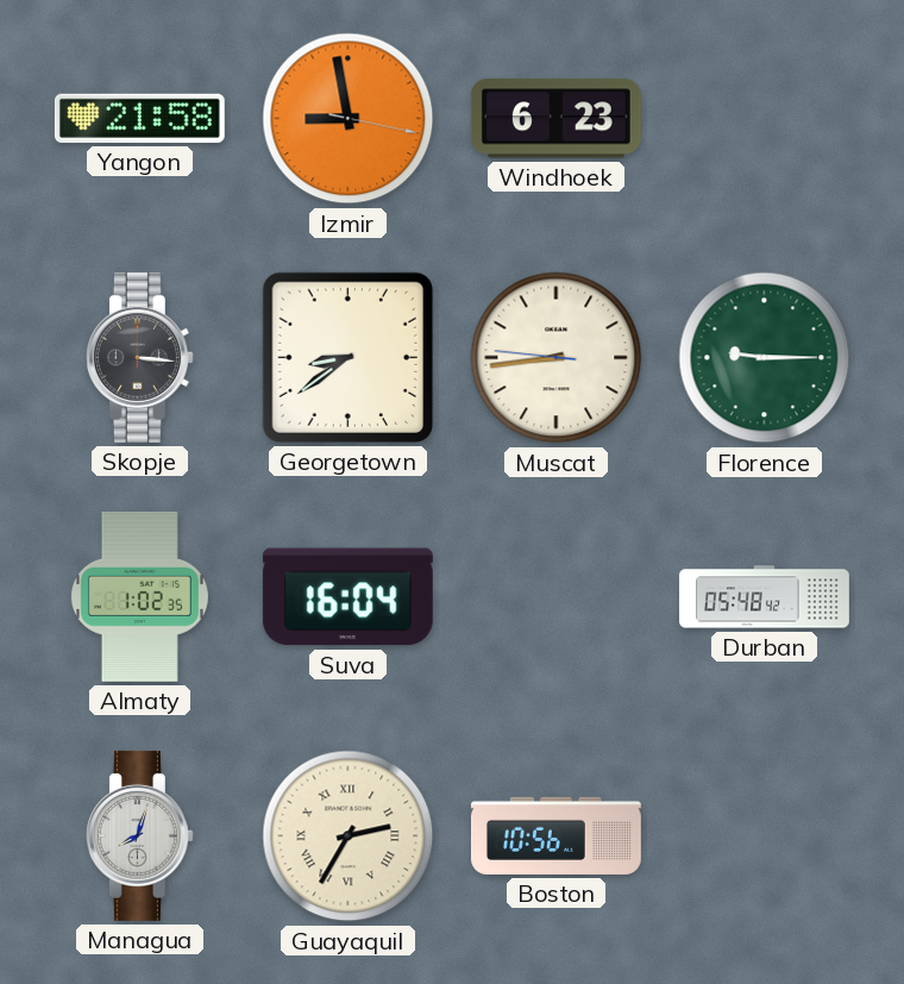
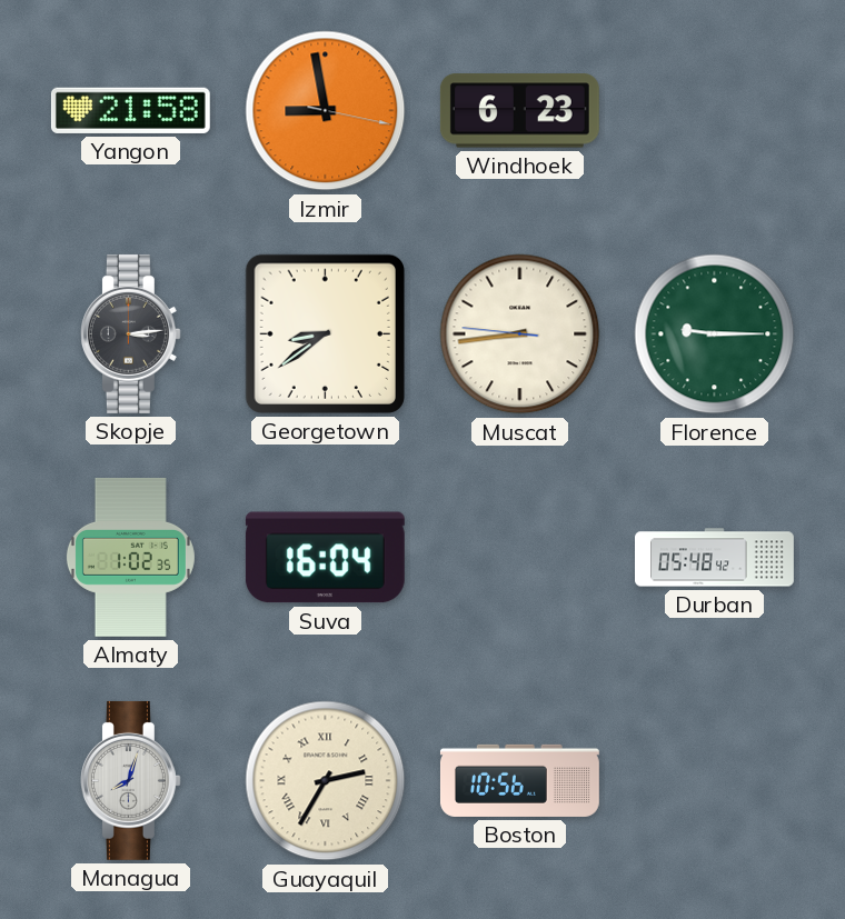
Skopje: 3:16 -> 3:14
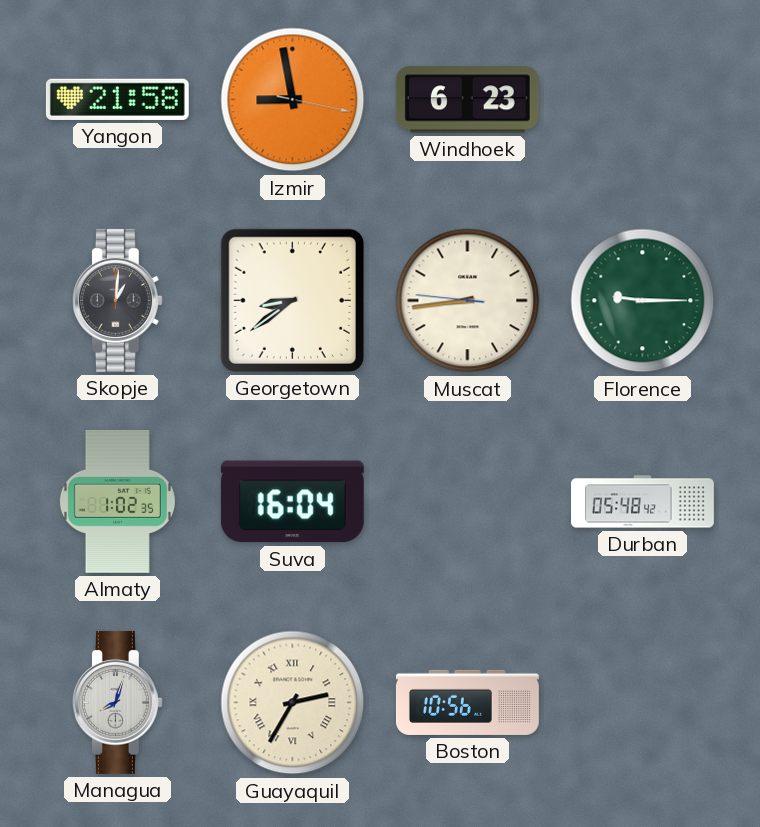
Skopje: 3:14 -> 1:01
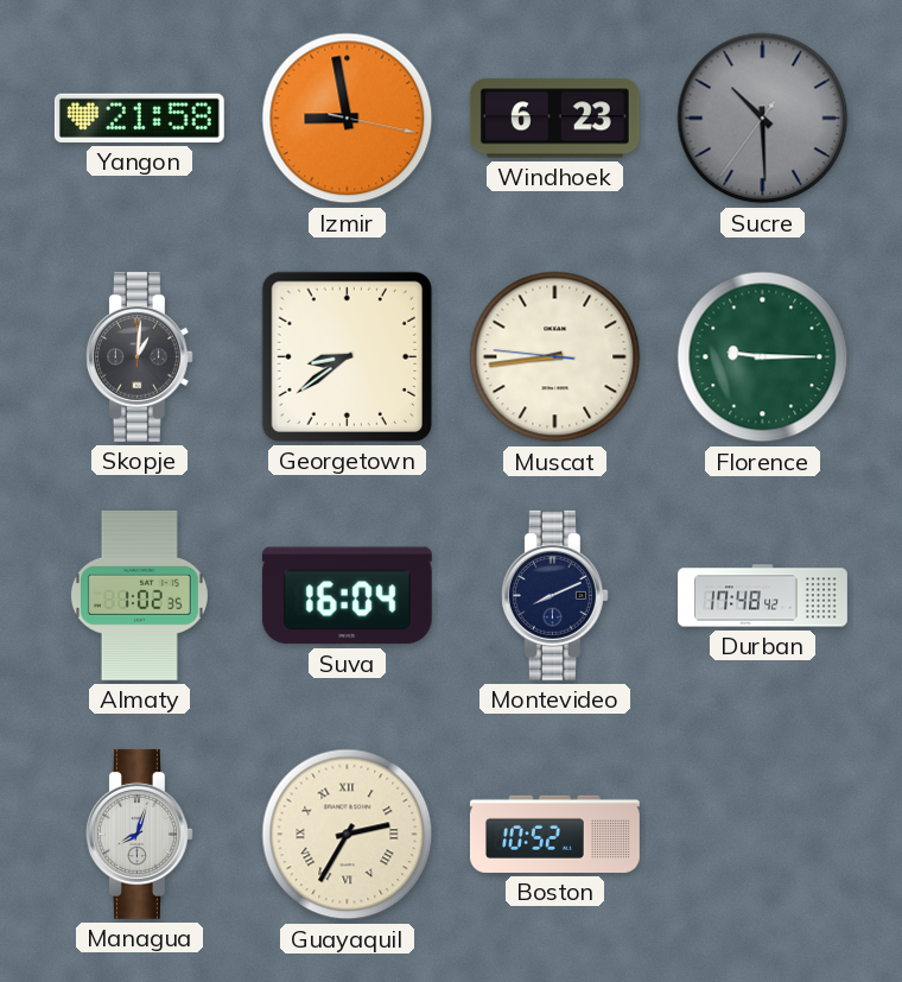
Sucre: none -> 10:29
Montevideo: none -> 8:11
Durban: 05:48 -> 17:48
Boston: 10:56 -> 10:52
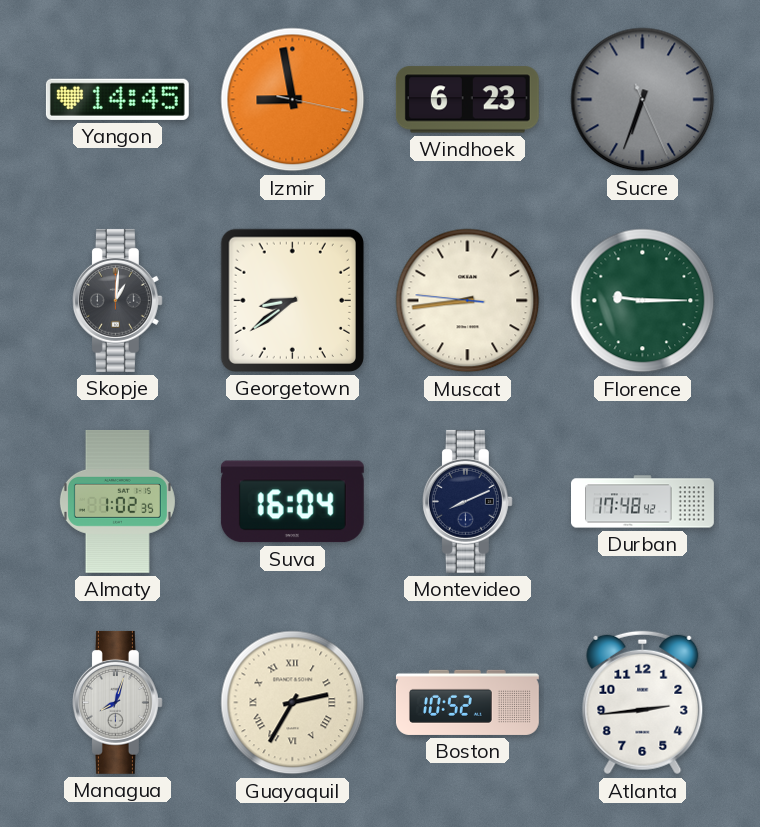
Yangon: 21:58 -> 14:45
Sucre: 10:29 -> 6:33
Atlanta: none -> 2:44
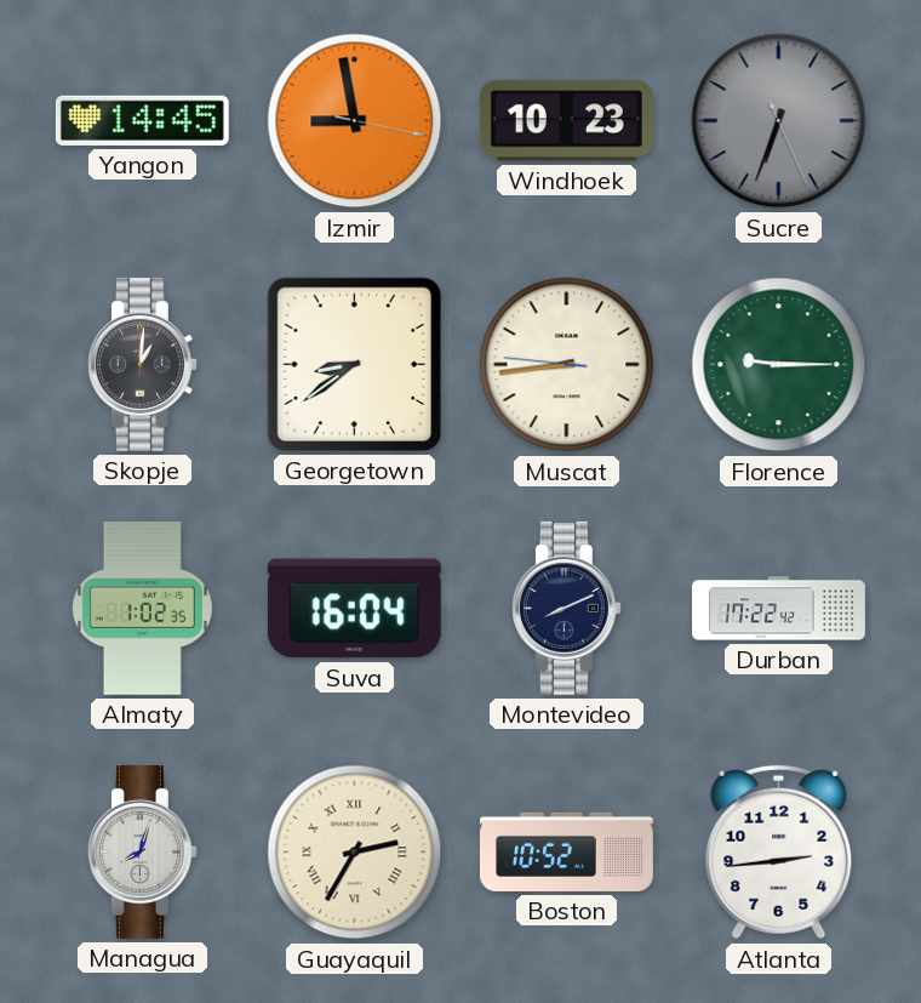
Windhoek: 6:23 -> 10:23
Durban: 17:48 -> 17:22
